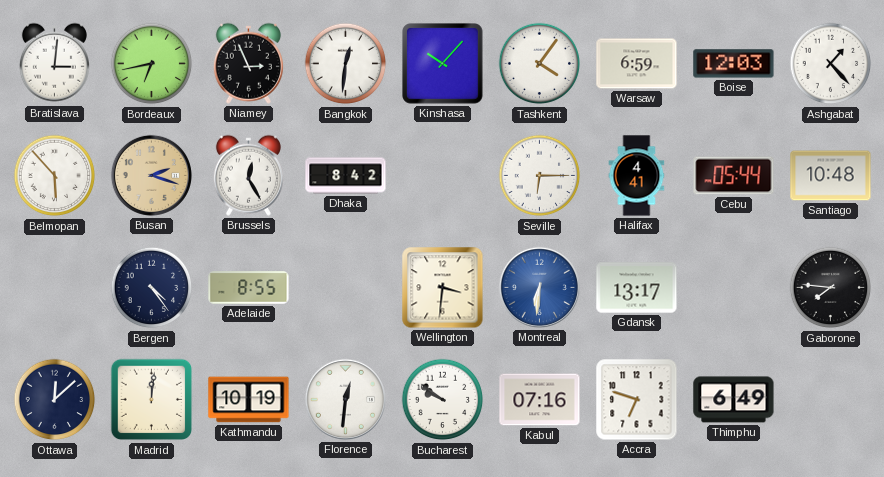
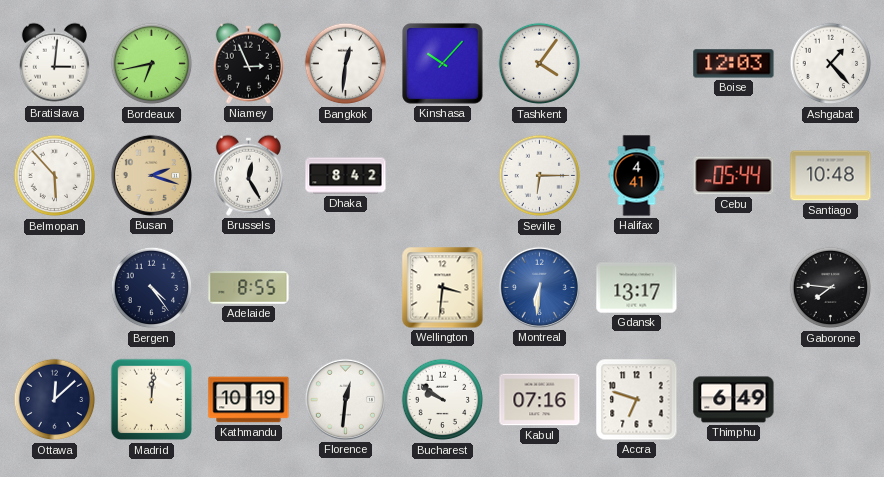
Warsaw: 6:59 -> none
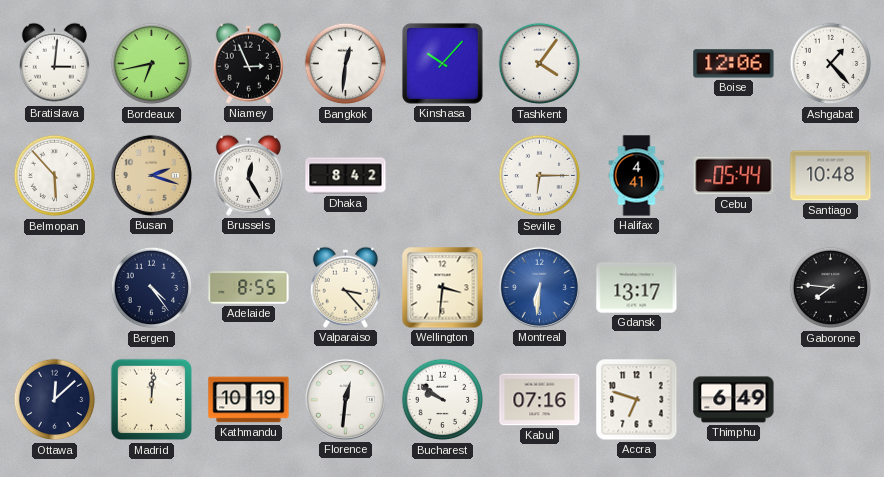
Boise: 12:03 -> 12:06
Valparaiso: none -> 3:23
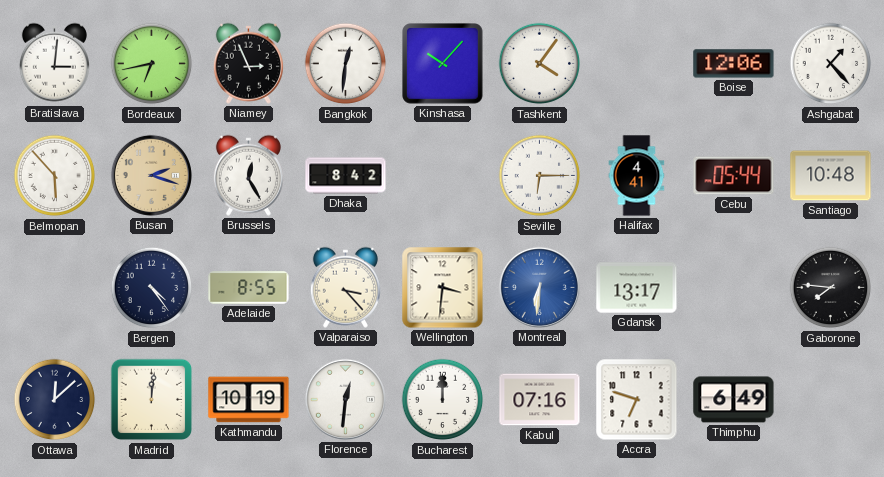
Bucharest: 9:51 -> 12:00
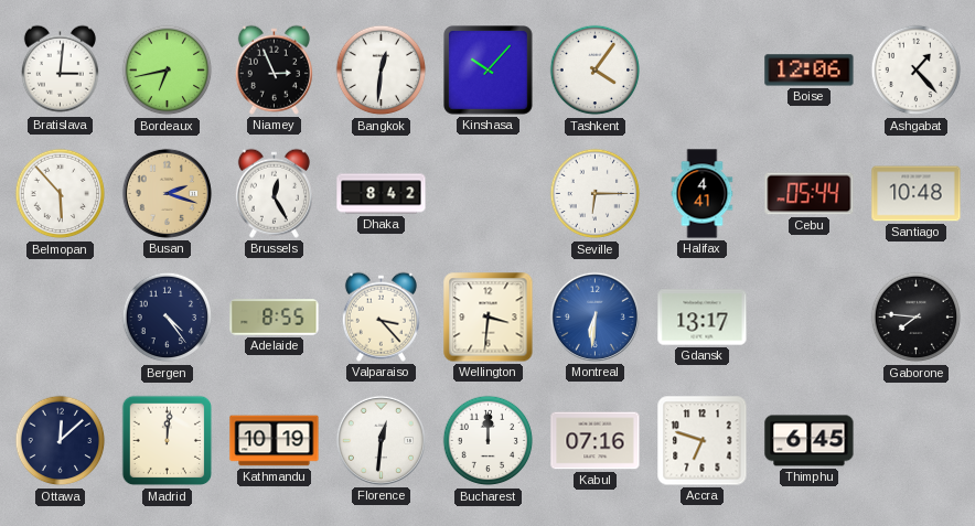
Thimphu: 6:49 -> 6:45
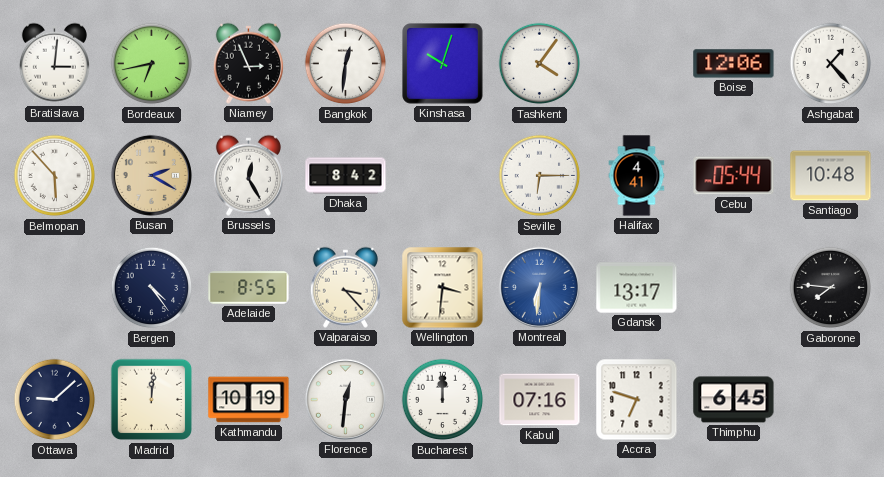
Kinshasa: 10:07 -> 10:03
Busan: 2:18 -> 2:20
Ottawa: 12:08 -> 9:08
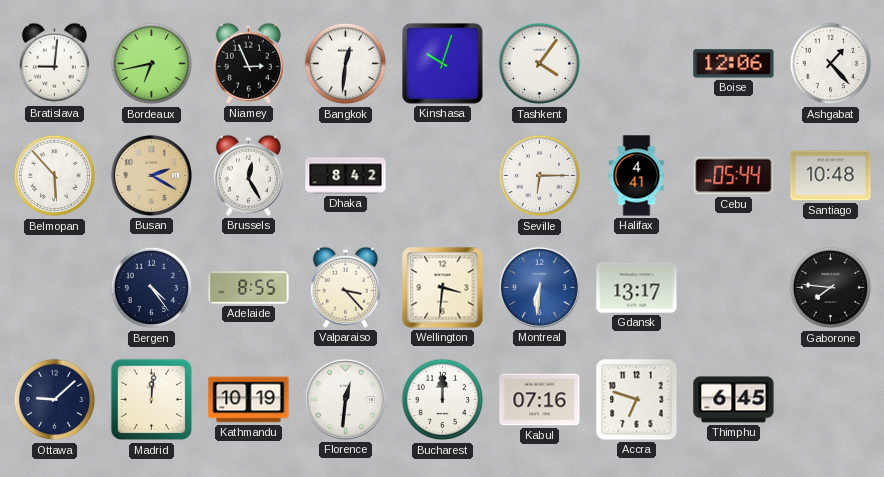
Bratislava: 3:01 -> 9:01
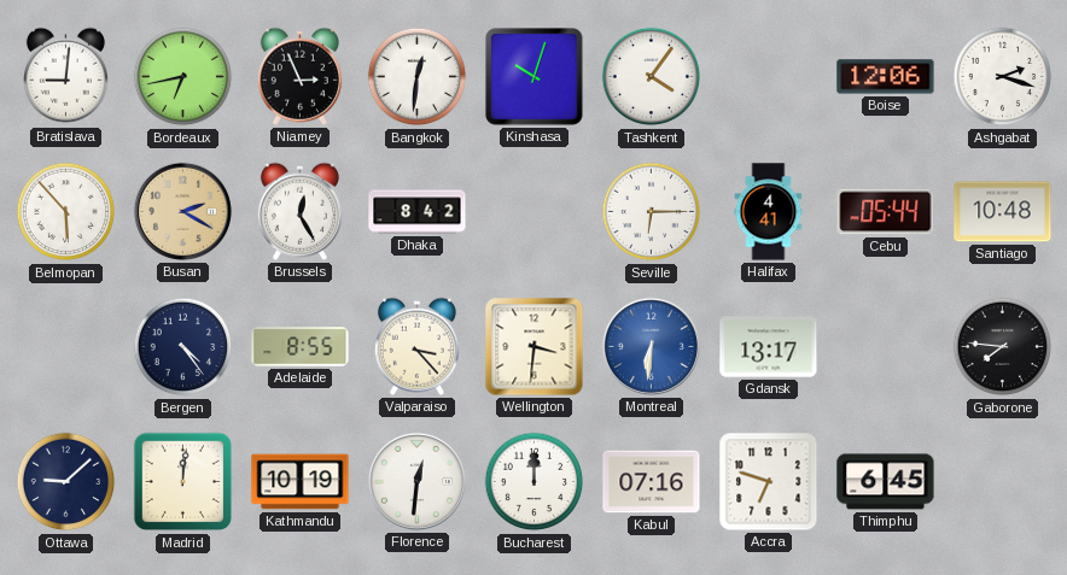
Ashgabat: 1:23 -> 2:18
